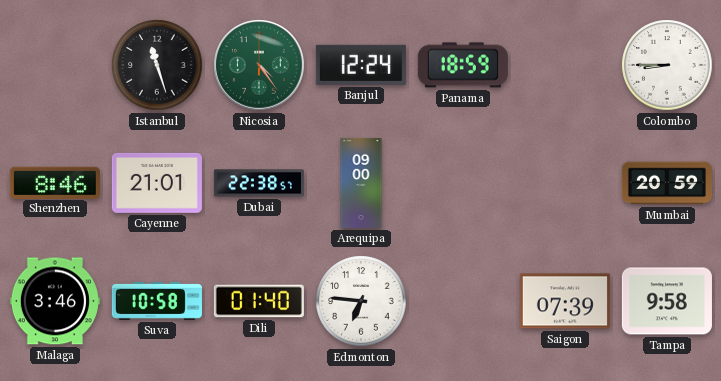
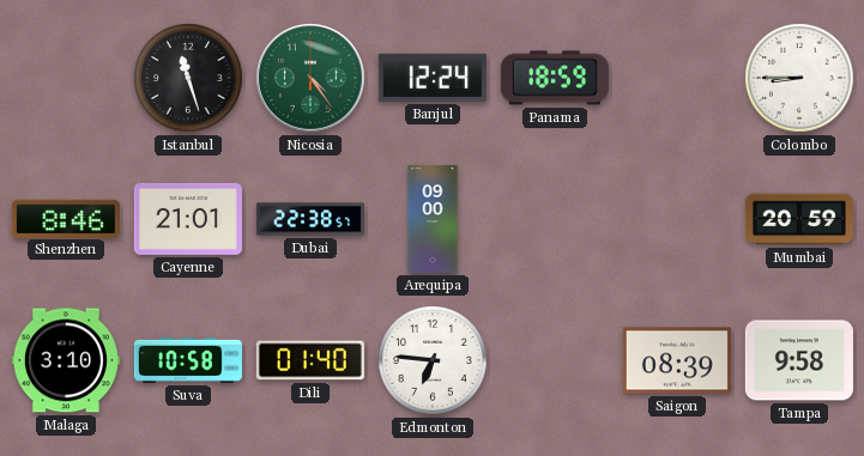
Malaga: 3:46 -> 3:10
Saigon: 07:39 -> 08:39
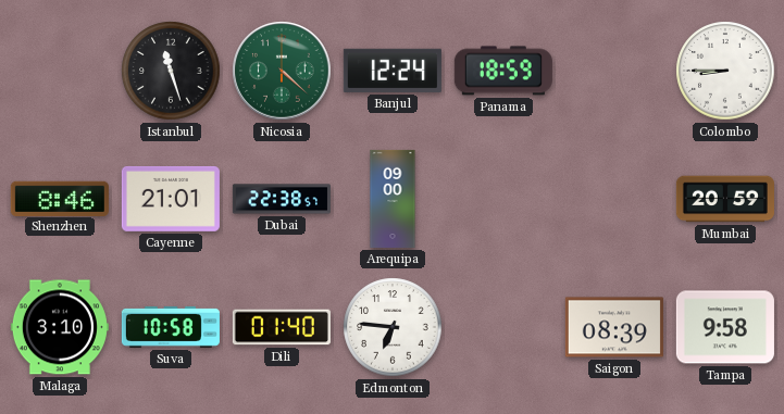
Nicosia: 4:24 -> 4:22
